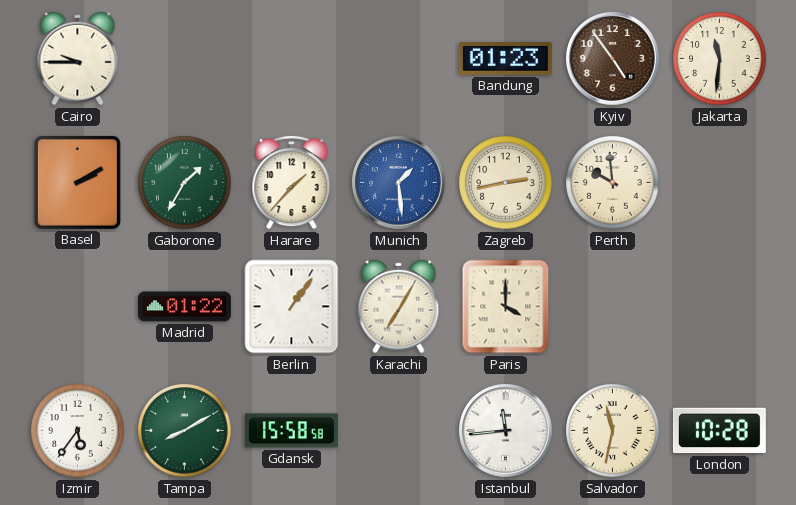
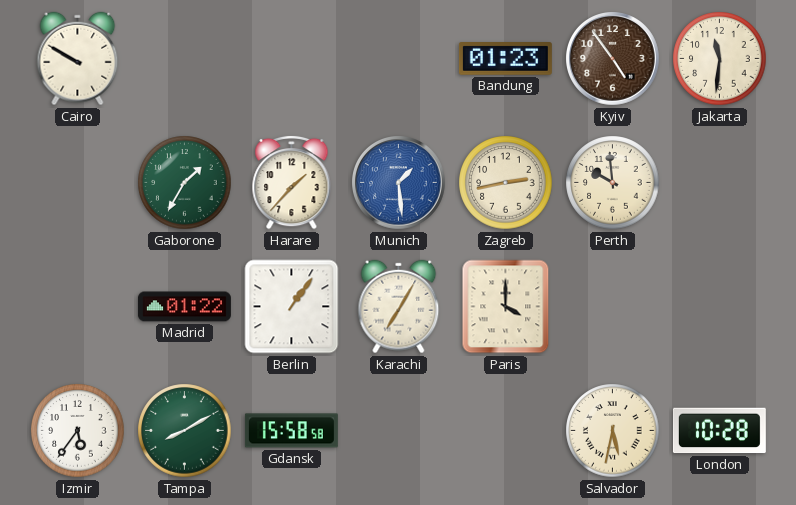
Cairo: 9:45 -> 9:50
Basel: 2:10 -> none
Istanbul: 11:44 -> none
Salvador: 11:32 -> 5:32
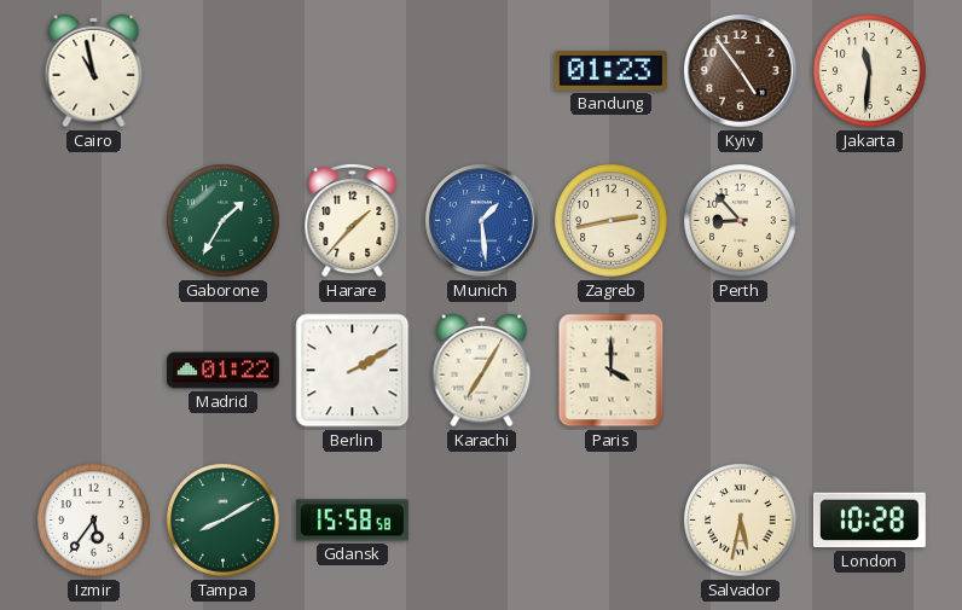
Cairo: 9:50 -> 10:58
Perth: 9:59 -> 8:53
Berlin: 1:06 -> 2:10
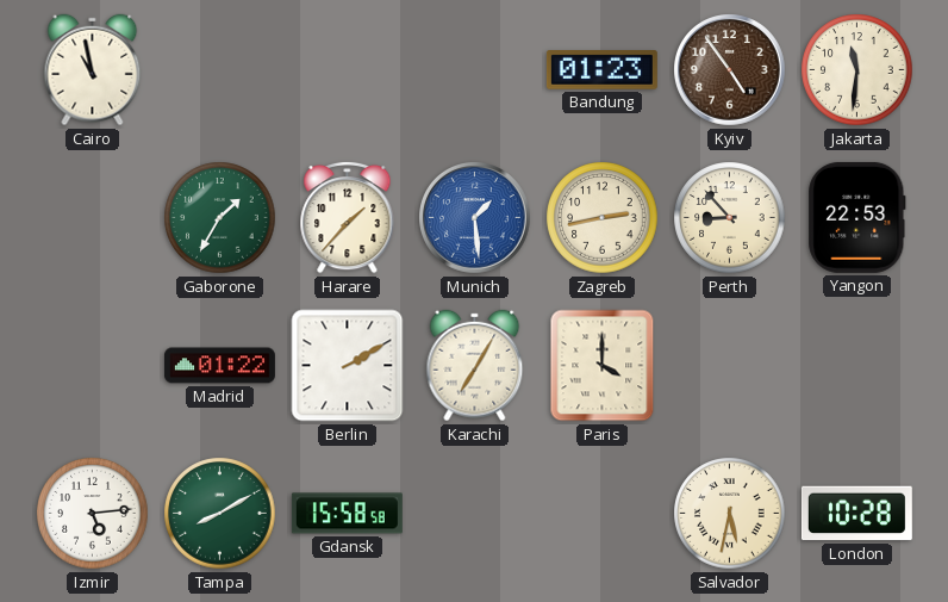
Yangon: none -> 22:53
Izmir: 5:36 -> 5:14
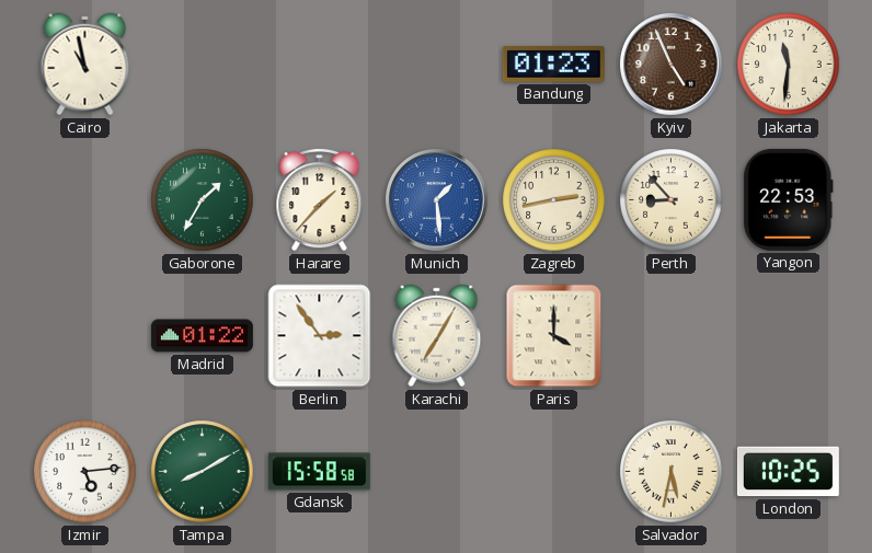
Kyiv: 4:54 -> 4:56
Berlin: 2:10 -> 2:54
London: 10:28 -> 10:25
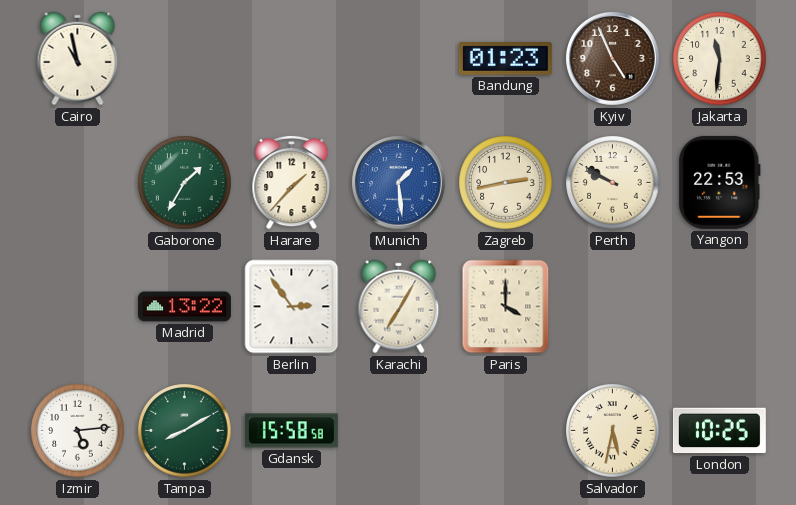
Perth: 8:53 -> 9:50
Madrid: 01:22 -> 13:22
